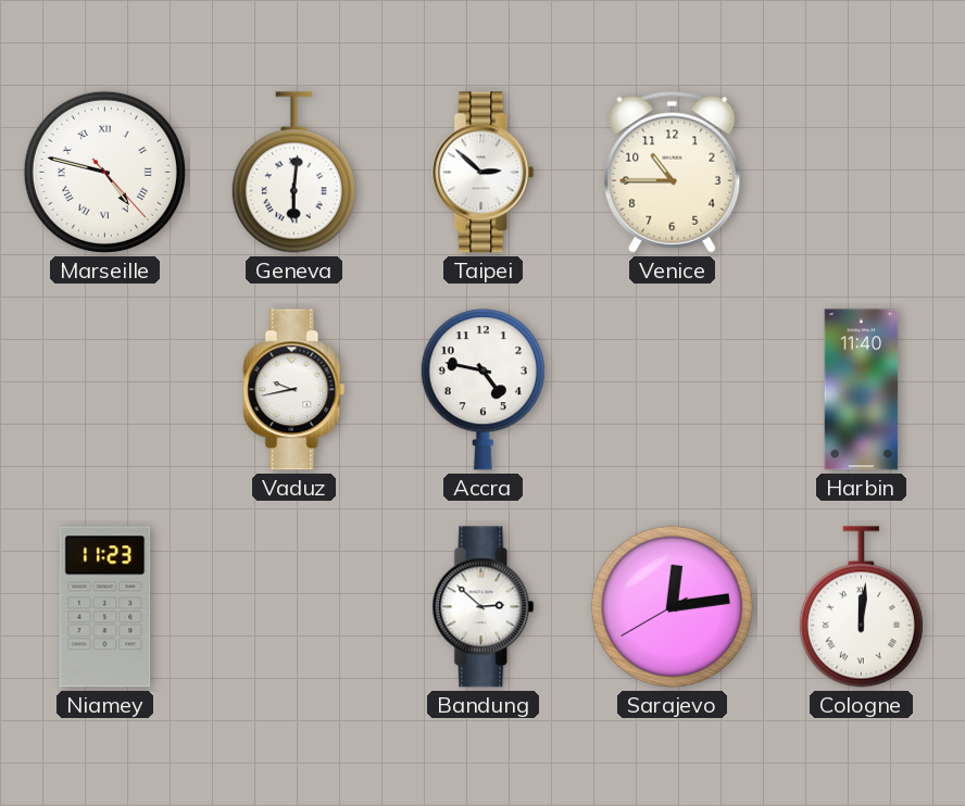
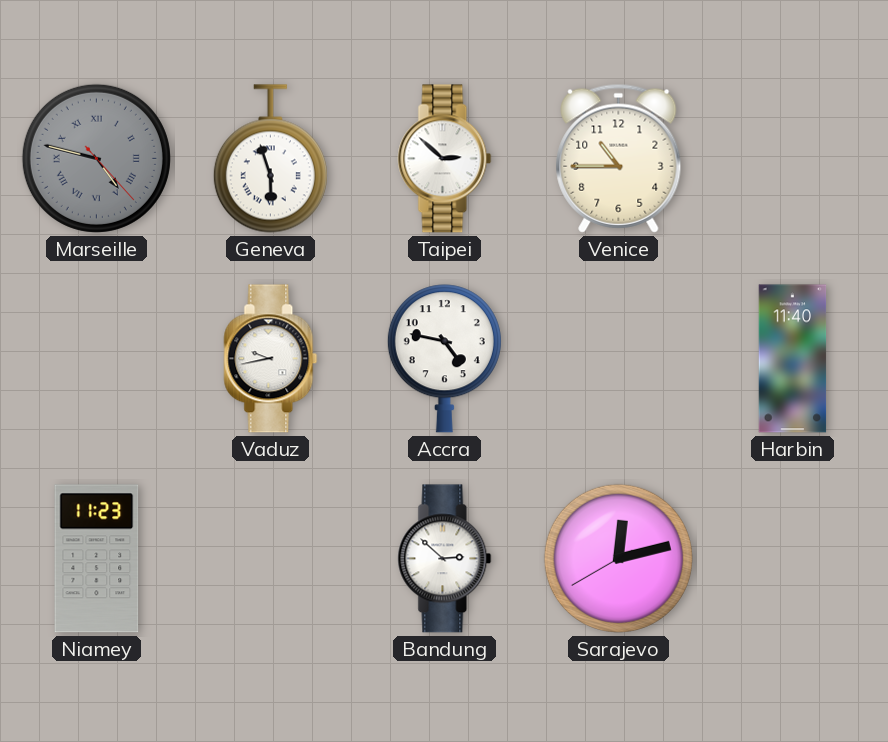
Marseille dial: white -> grey
Geneva: 6:01 -> 5:57
Sarajevo: 12:13 -> 12:12
Cologne: 12:01 -> none
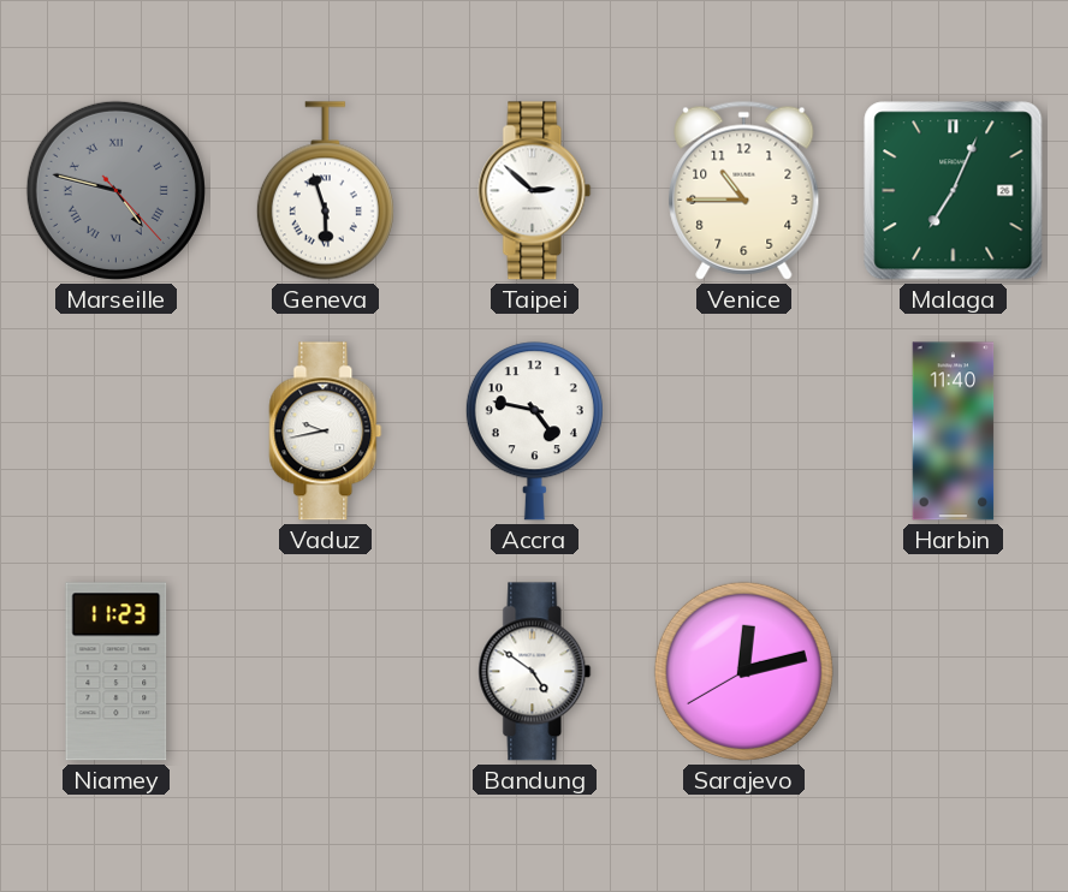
Malaga: none -> 7:04
Bandung: 2:52 -> 4:51
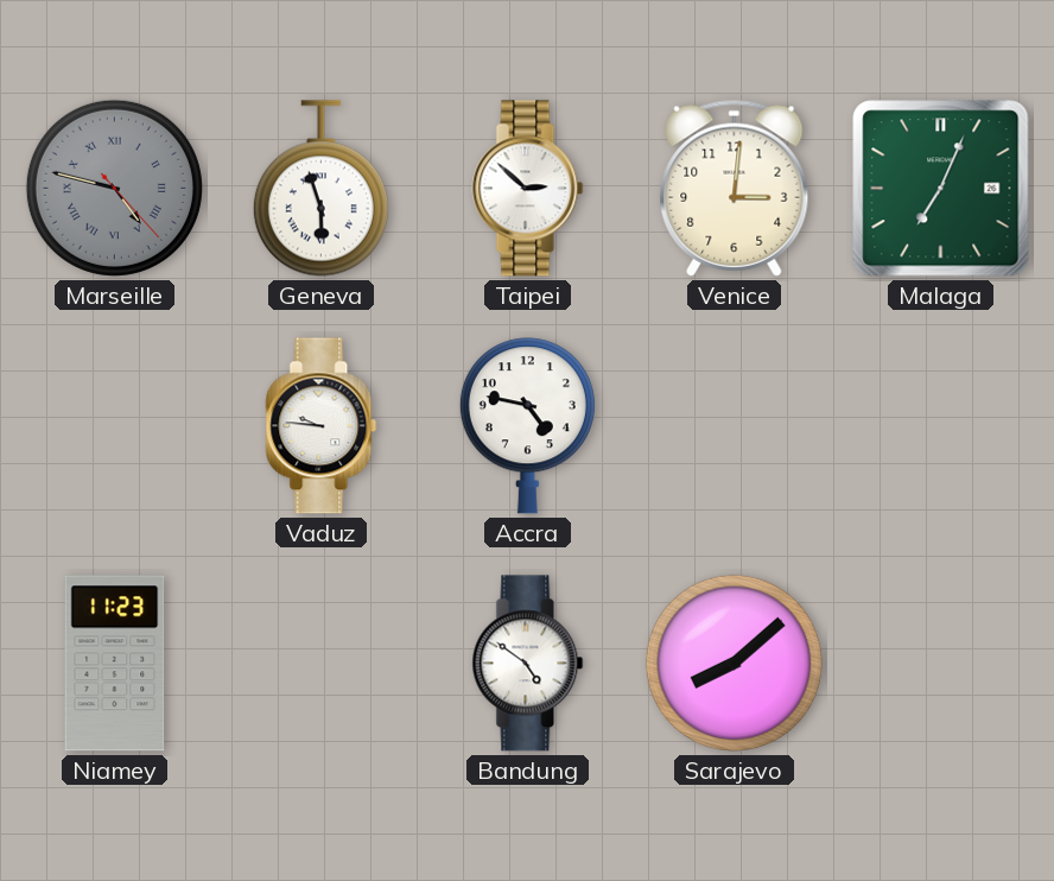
Venice: 10:45 -> 3:01
Vaduz: 9:43 -> 9:46
Harbin: 11:40 -> none
Sarajevo: 12:12 -> 8:08
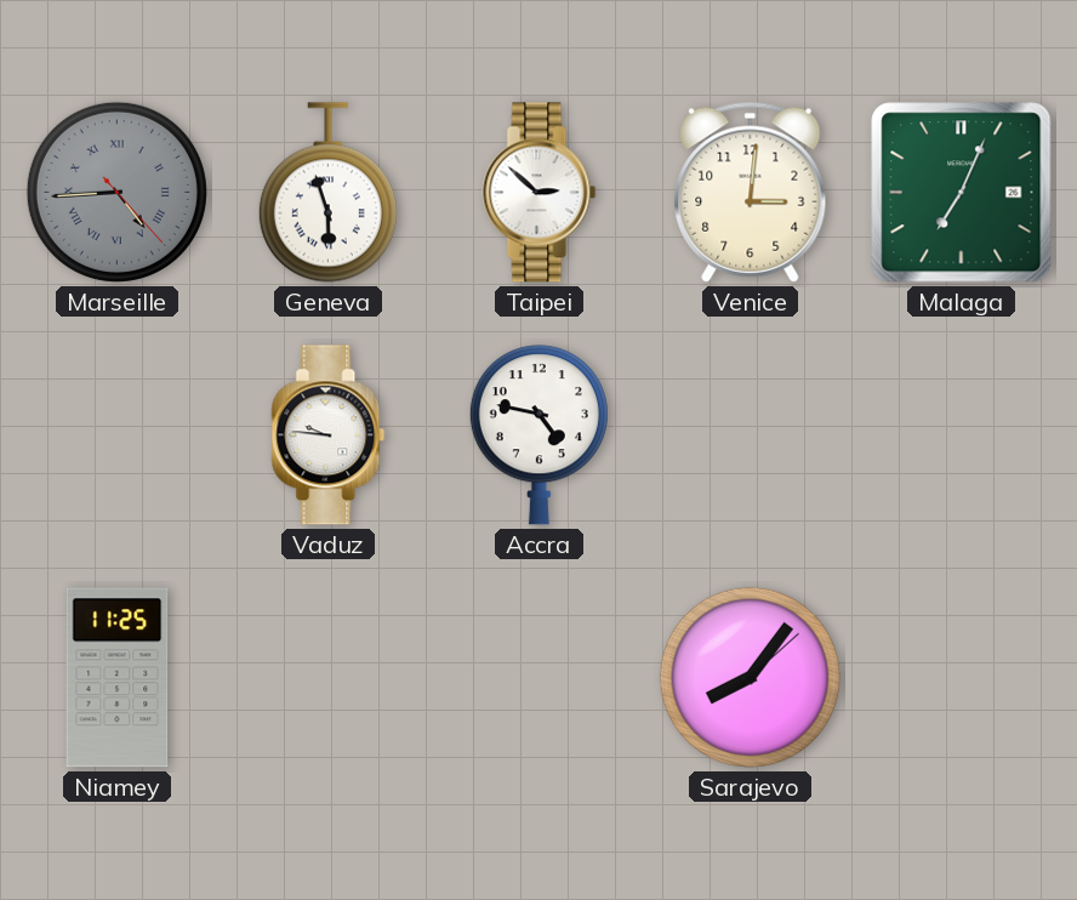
Marseille: 4:47 -> 4:44
Niamey: 11:23 -> 11:25
Bandung: 4:51 -> none
Sarajevo: 8:08 -> 8:06
